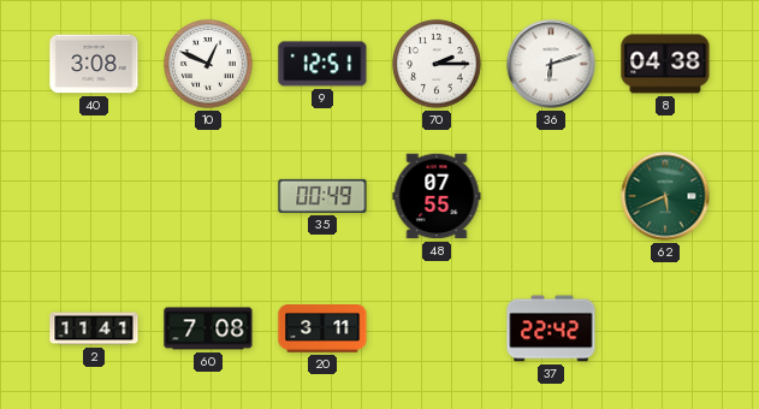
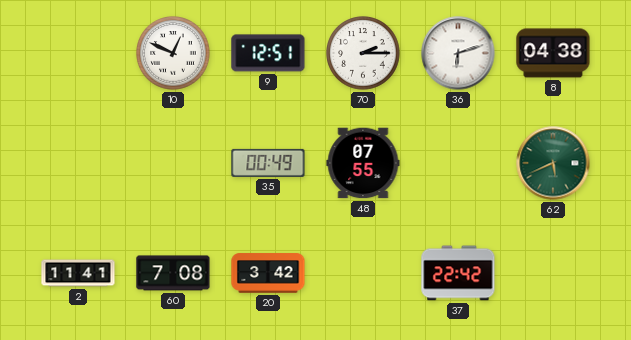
40: 3:08 -> none
20: 3:11 -> 3:42
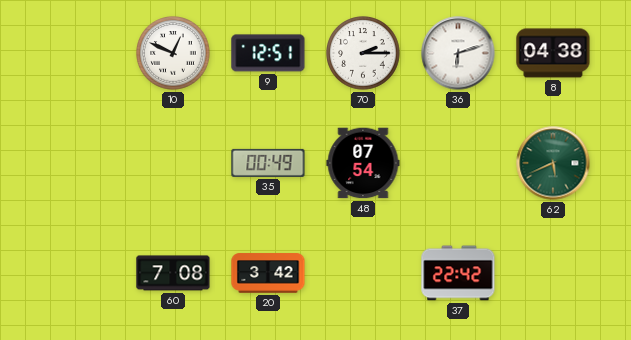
48: 07:55 -> 07:54
2: 11:41 -> none
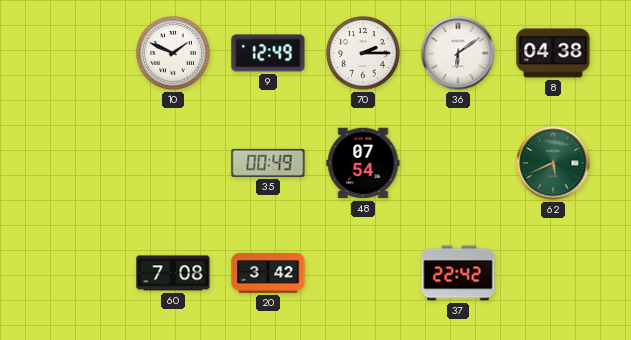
10: 12:49 -> 1:49
9: 12:51 -> 12:49
36: 6:12 -> 6:09
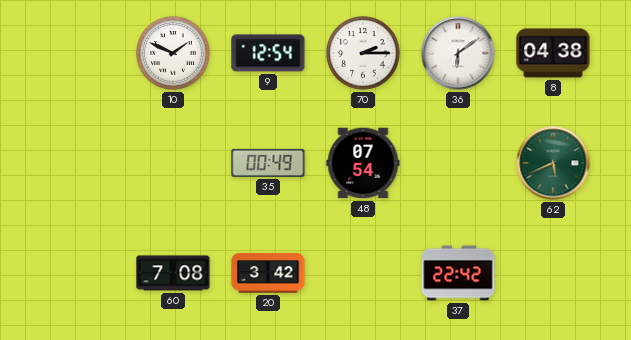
9: 12:49 -> 12:54
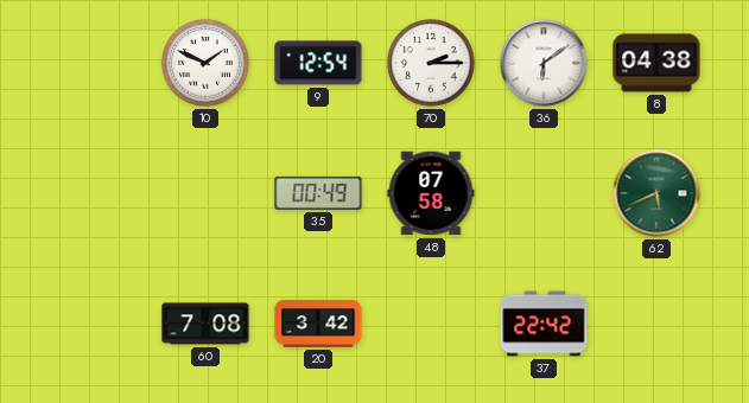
48: 07:54 -> 07:58
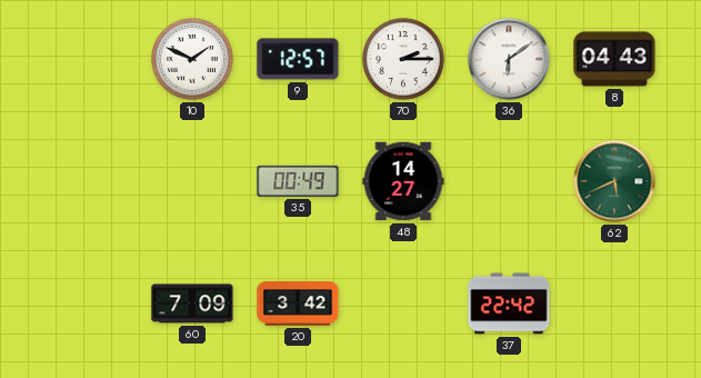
9: 12:54 -> 12:57
8: 04:38 -> 04:43
48: 07:58 -> 14:27
60: 7:08 -> 7:09
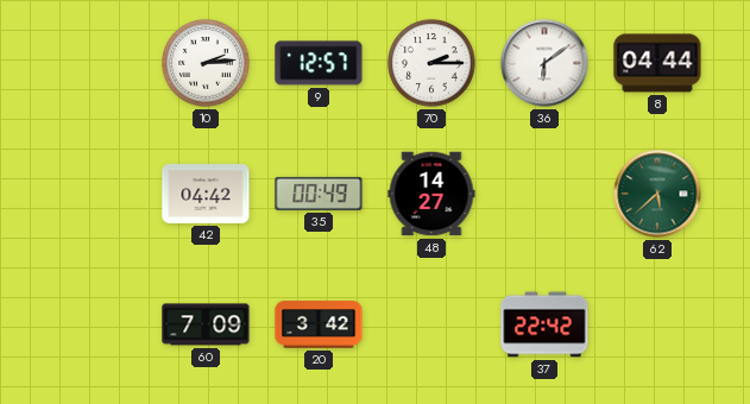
10: 1:49 -> 2:14
8: 04:43 -> 04:44
42: none -> 04:42
62: 5:41 -> 5:38
